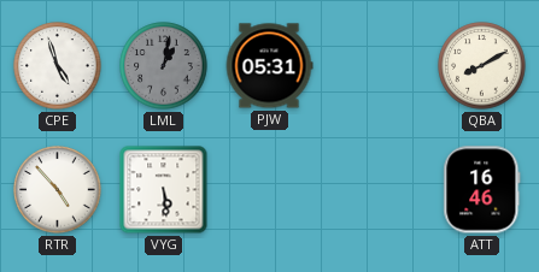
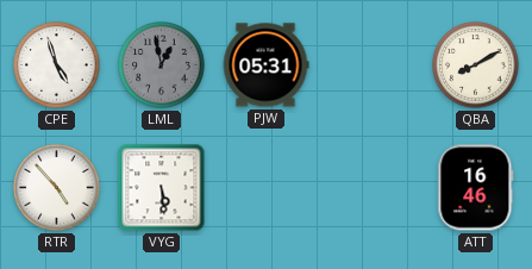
LML: 1:02 -> 12:58
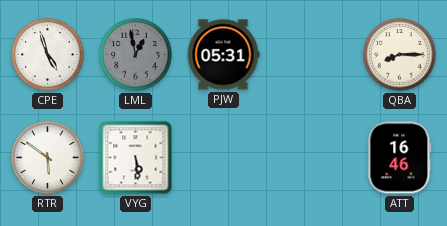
QBA: 8:10 -> 8:15
RTR: 4:53 -> 5:51
